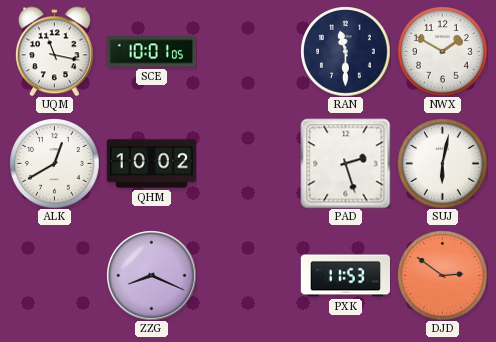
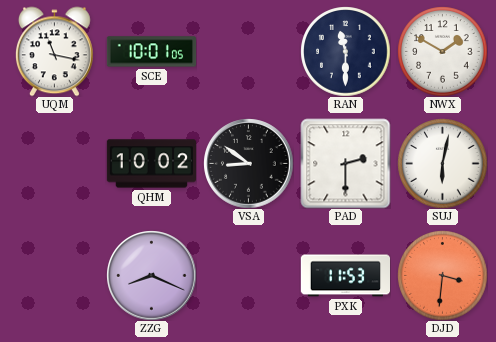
ALK: 12:40 -> none
VSA: none -> 8:51
PAD: 2:27 -> 2:30
DJD: 2:51 -> 3:31
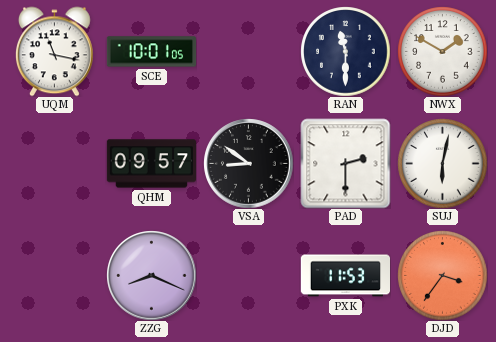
QHM: 10:02 -> 09:57
DJD: 3:31 -> 3:36
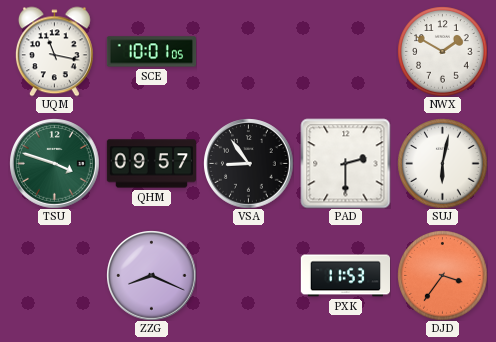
RAN: 11:30 -> none
TSU: none -> 3:48
VSA: 8:51 -> 8:54
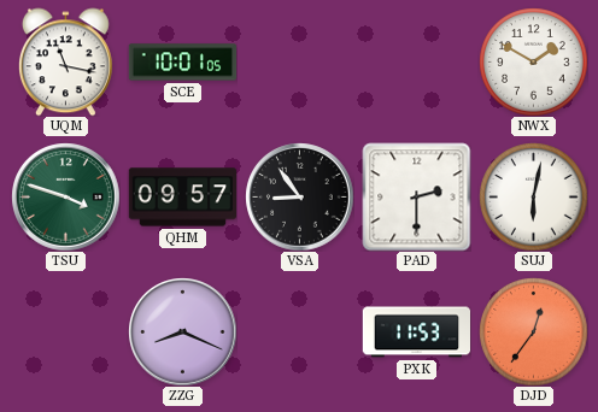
DJD: 3:36 -> 12:36
